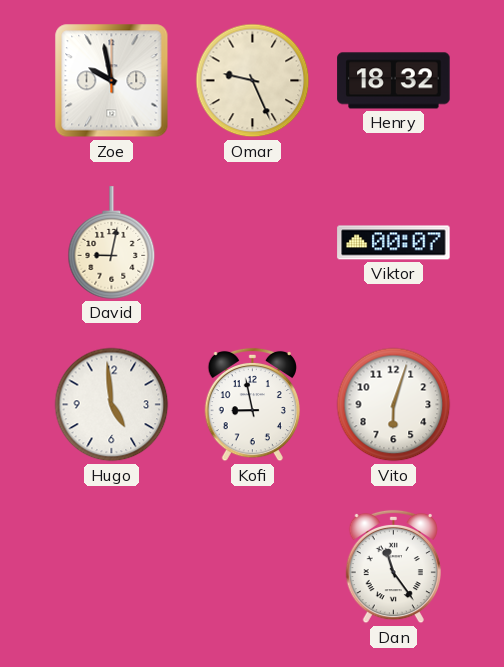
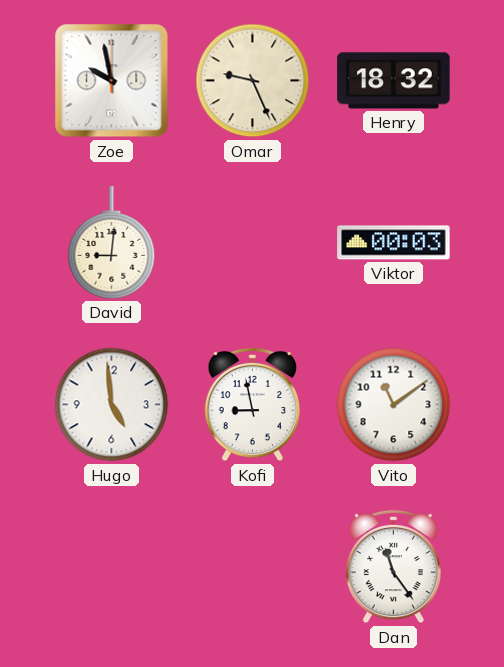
David: 9:02 -> 9:01
Viktor: 00:07 -> 00:03
Vito: 6:03 -> 11:09
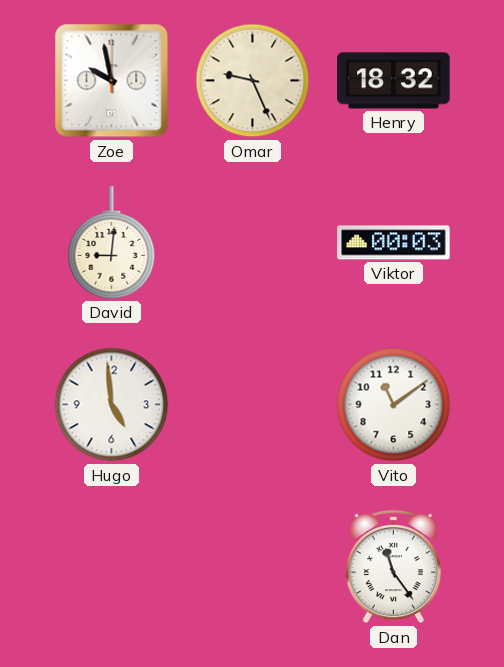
Kofi: 8:58 -> none
